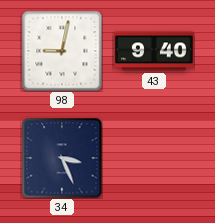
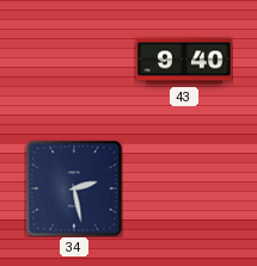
98: 9:02 -> none
34: 3:26 -> 2:28
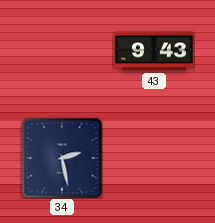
43: 9:40 -> 9:43
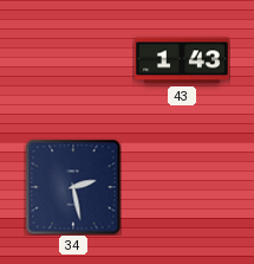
43: 9:43 -> 1:43
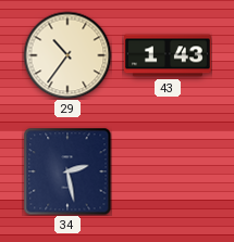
29: none -> 10:36
